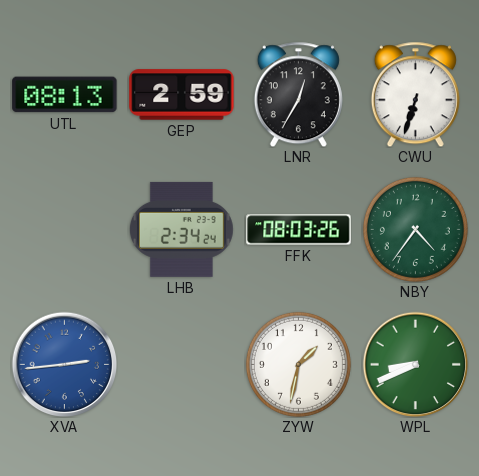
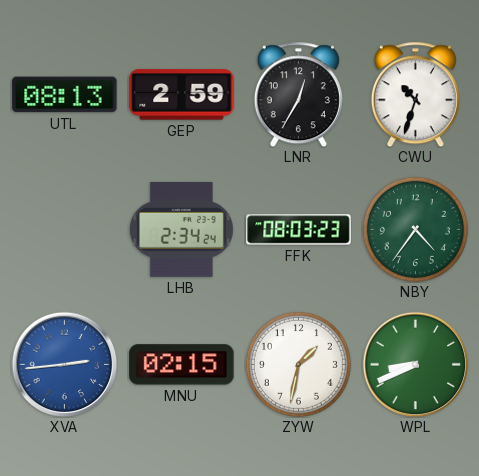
CWU: 6:33 -> 10:33
FFK: 08:03:26 -> 08:03:23
MNU: none -> 02:15
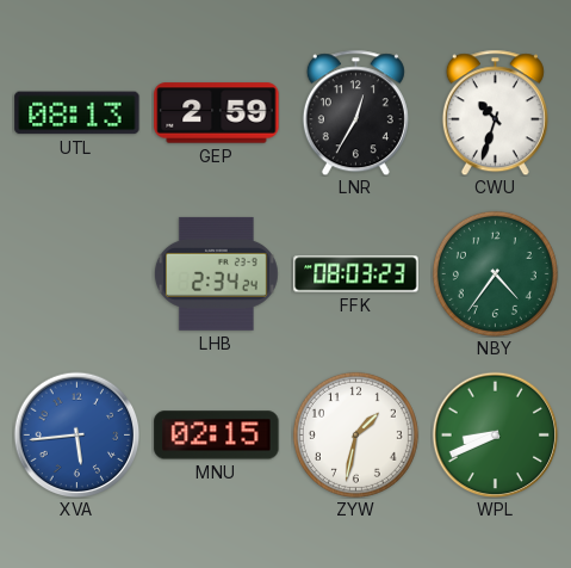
XVA: 2:44 -> 5:44
